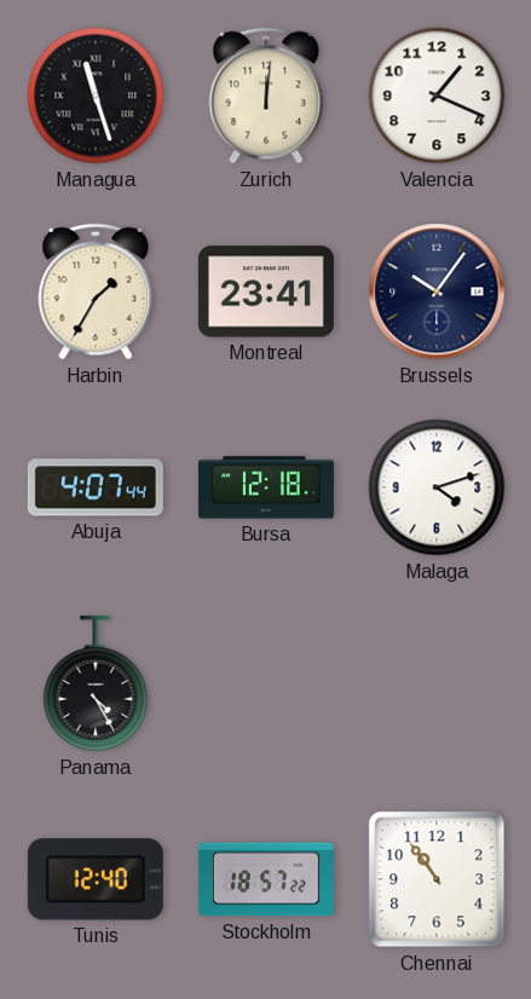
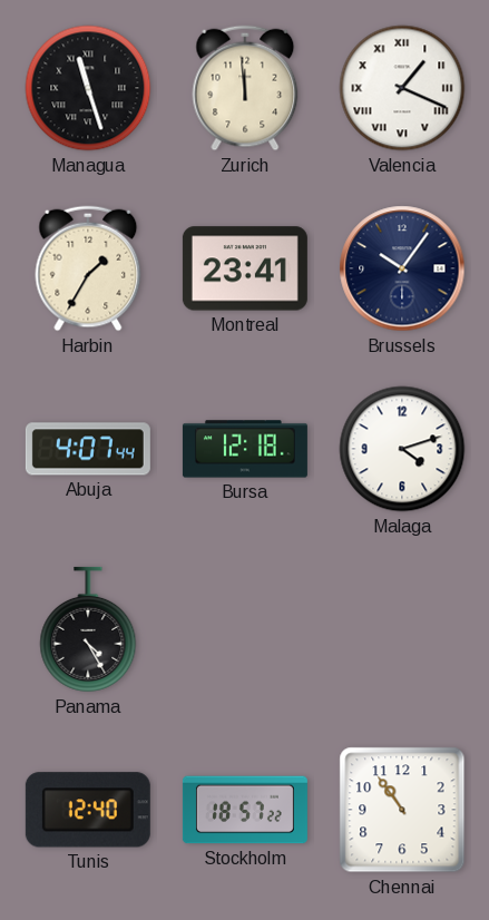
Zurich: 12:01 -> 11:59
Valencia numerals: Arabic -> Roman
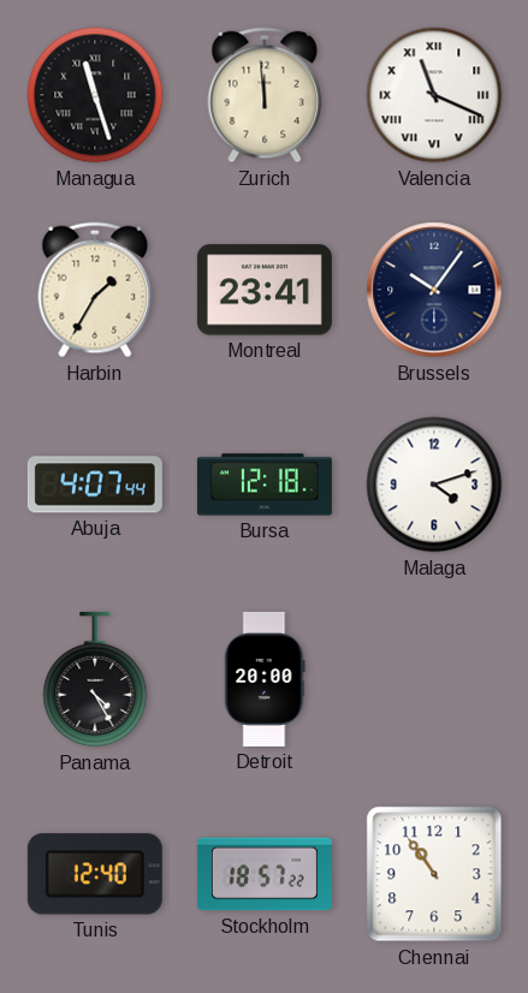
Valencia: 1:19 -> 11:19
Detroit: none -> 20:00
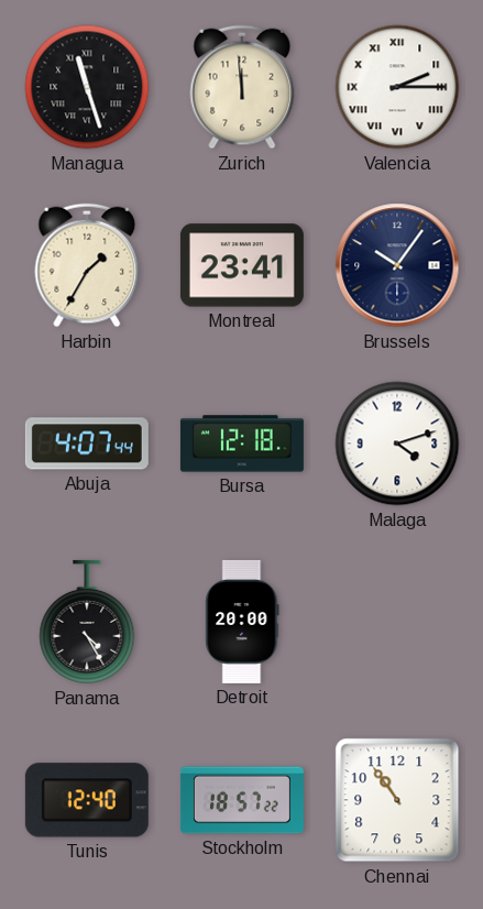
Valencia: 11:19 -> 2:15
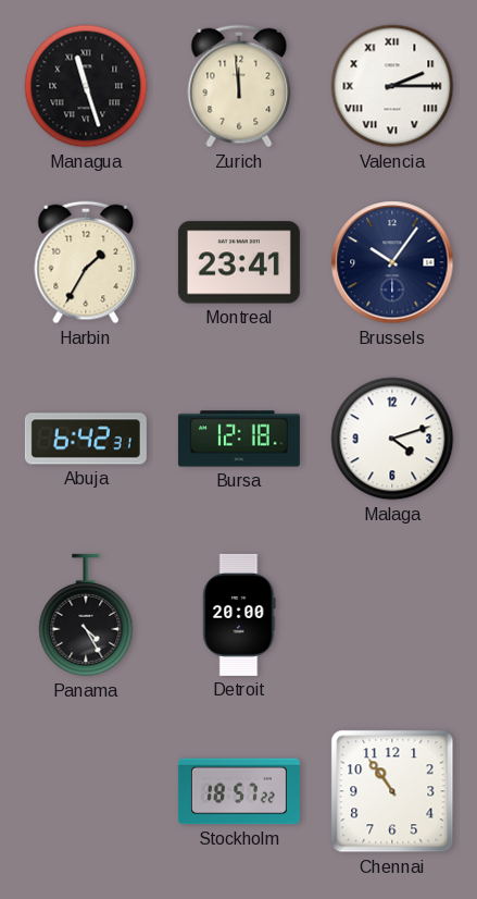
Abuja: 4:07 -> 6:42
Tunis: 12:40 -> none
